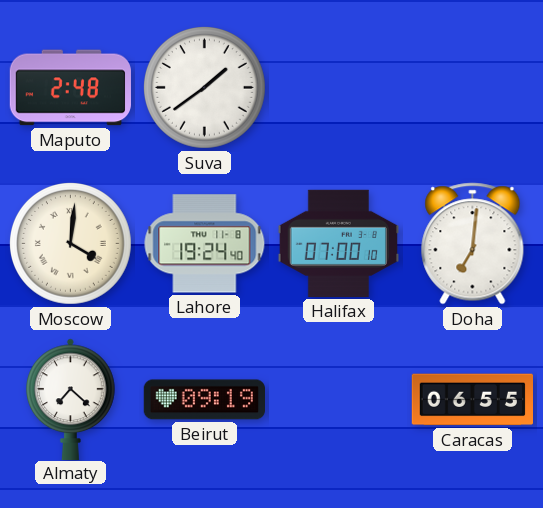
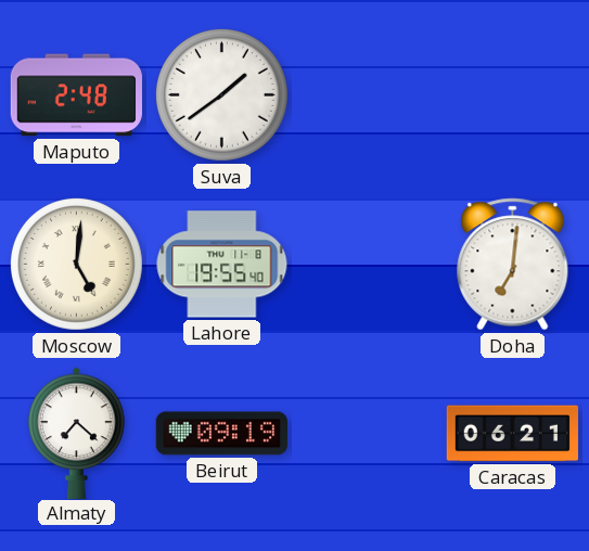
Moscow: 4:01 -> 5:01
Lahore: 19:24 -> 19:55
Halifax: 07:00 -> none
Caracas: 06:55 -> 06:21
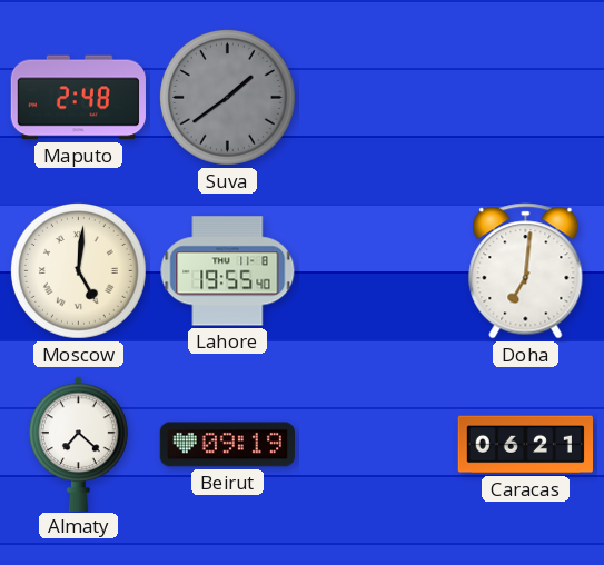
Suva dial: white -> grey
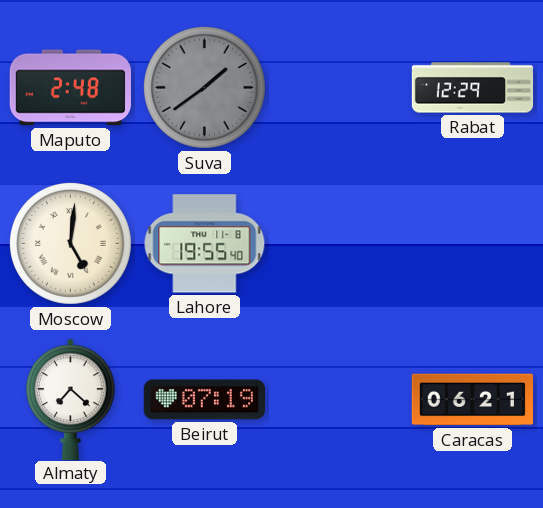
Rabat: none -> 12:29
Doha: 7:01 -> none
Beirut: 09:19 -> 07:19
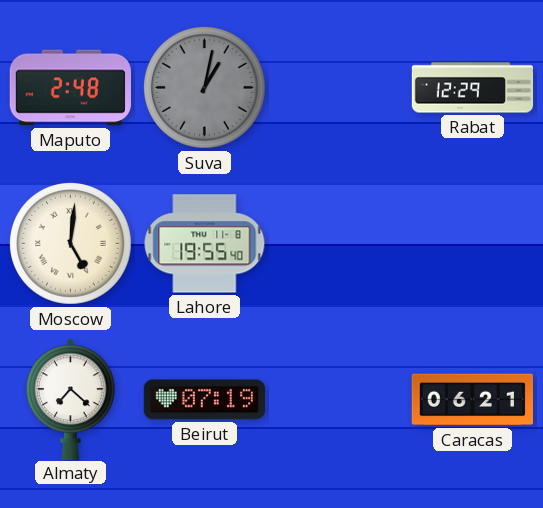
Suva: 1:39 -> 1:02
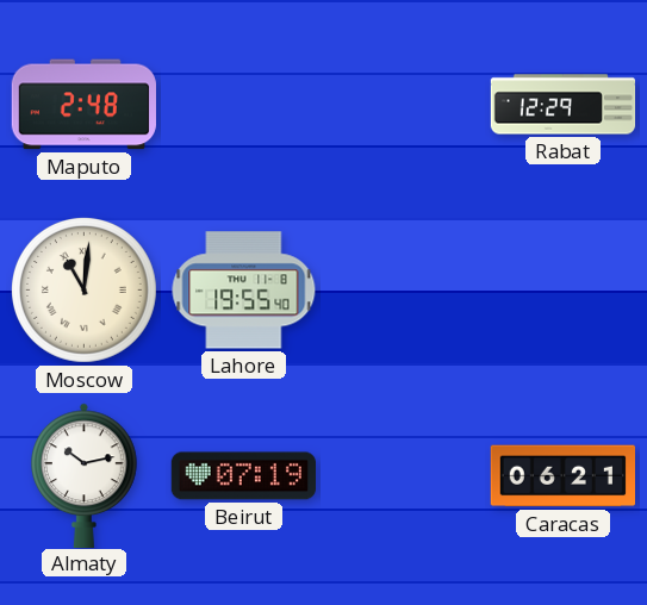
Suva: 1:02 -> none
Moscow: 5:01 -> 11:01
Almaty: 7:22 -> 10:13
